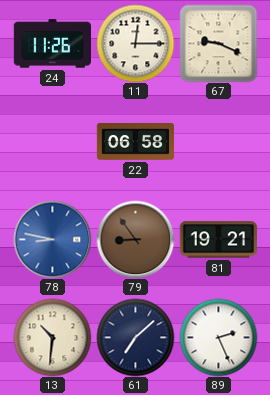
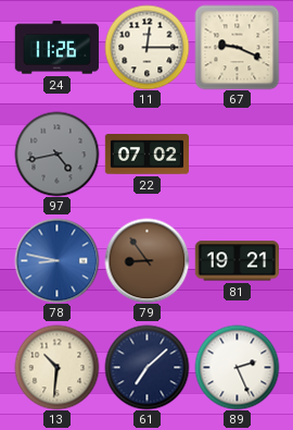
97: none -> 4:43
22: 06:58 -> 07:02
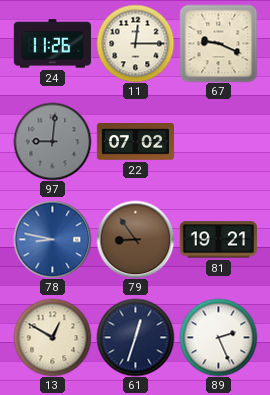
97: 4:43 -> 9:01
13: 10:31 -> 12:50
61: 7:08 -> 12:33
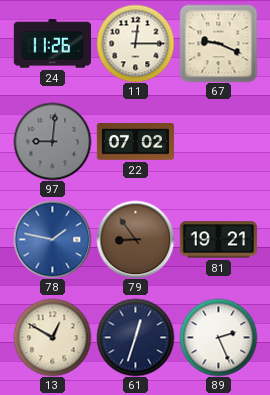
78: 8:47 -> 1:47
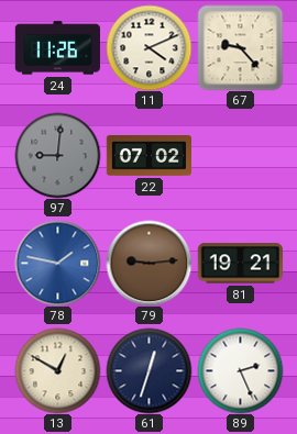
11: 12:15 -> 4:11
67: 9:19 -> 9:23
79: 8:54 -> 9:14
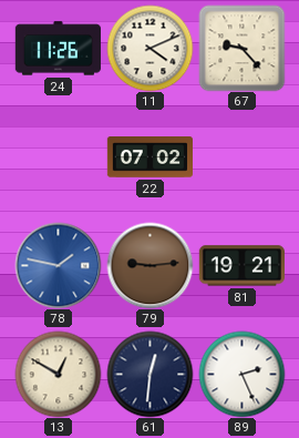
97: 9:01 -> none
61: 12:33 -> 12:31
